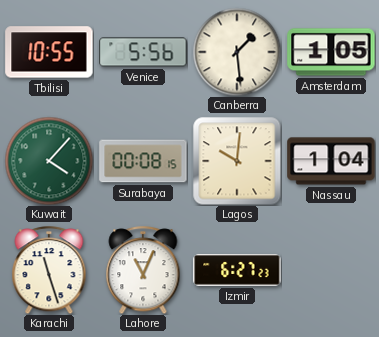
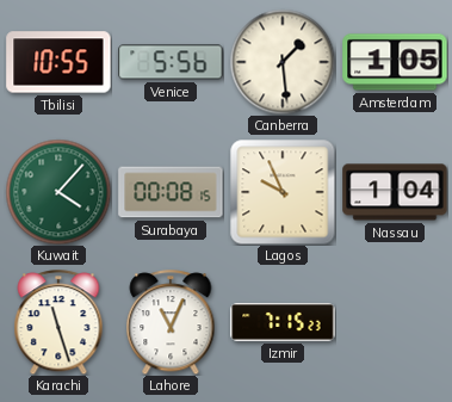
Lagos: 10:01 -> 9:56
Izmir: 6:27 -> 7:15
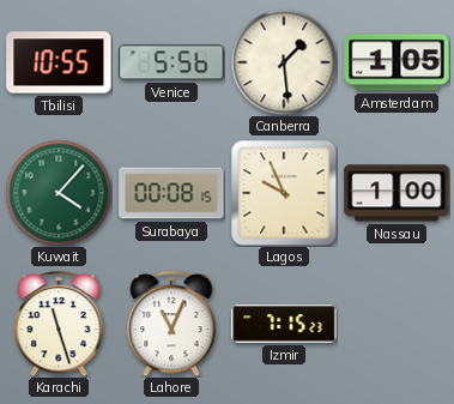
Nassau: 1:04 -> 1:00
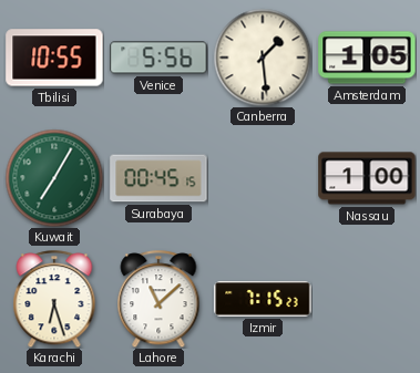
Kuwait: 4:07 -> 7:05
Surabaya: 00:08 -> 00:45
Lagos: 9:56 -> none
Karachi: 11:27 -> 6:27
Lahore: 11:04 -> 11:08
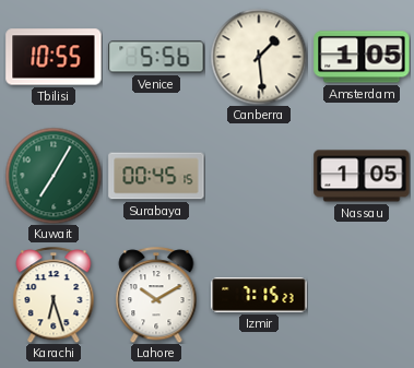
Nassau: 1:00 -> 1:05
Lahore: 11:08 -> 10:10
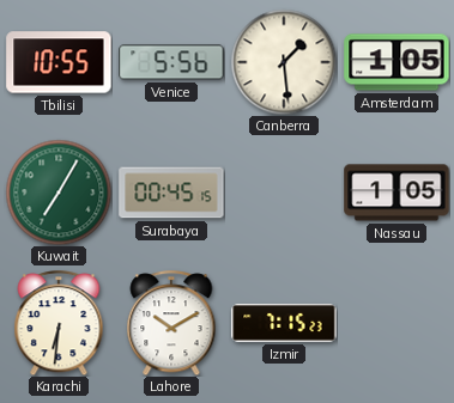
Karachi: 6:27 -> 6:31
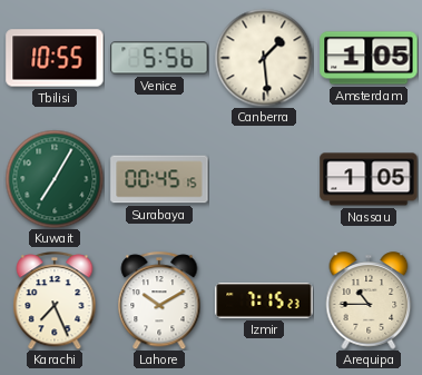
Karachi: 6:31 -> 7:26
Arequipa: none -> 10:45
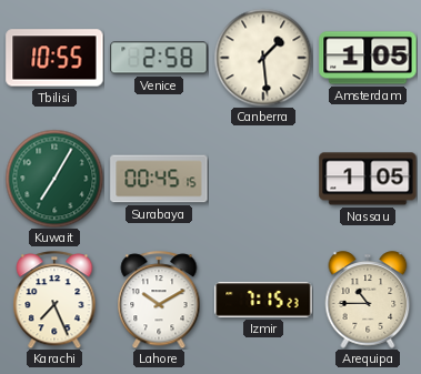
Venice: 5:56 -> 2:58
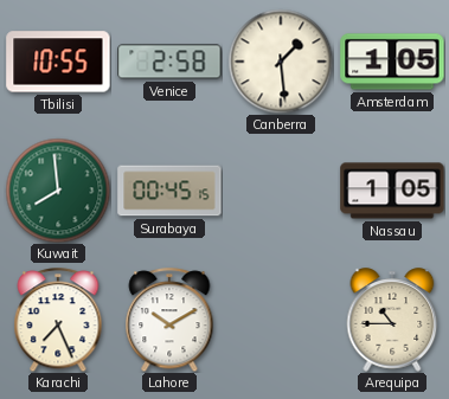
Kuwait: 7:05 -> 7:59
Izmir: 7:15 -> none
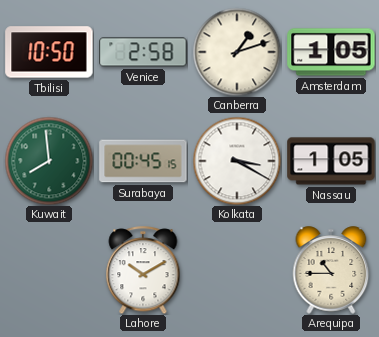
Tbilisi: 10:55 -> 10:50
Canberra: 1:29 -> 1:12
Kolkata: none -> 3:20
Karachi: 7:26 -> none
